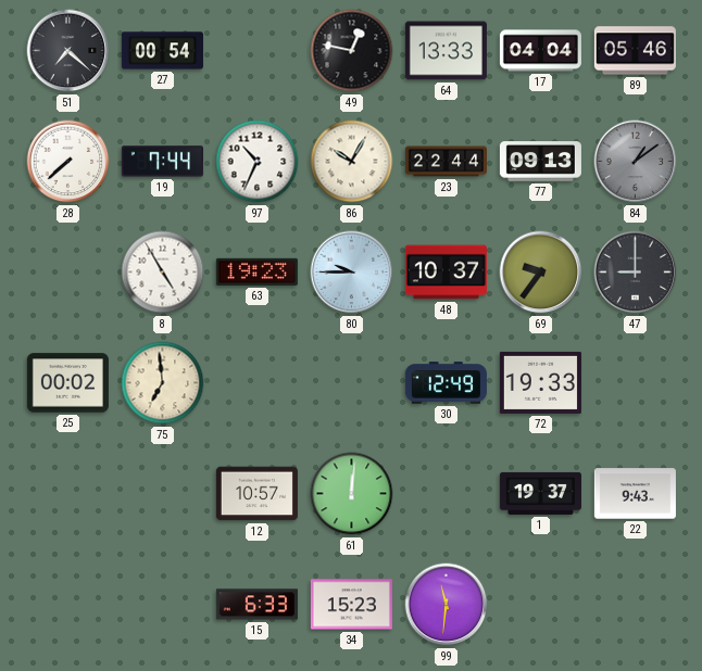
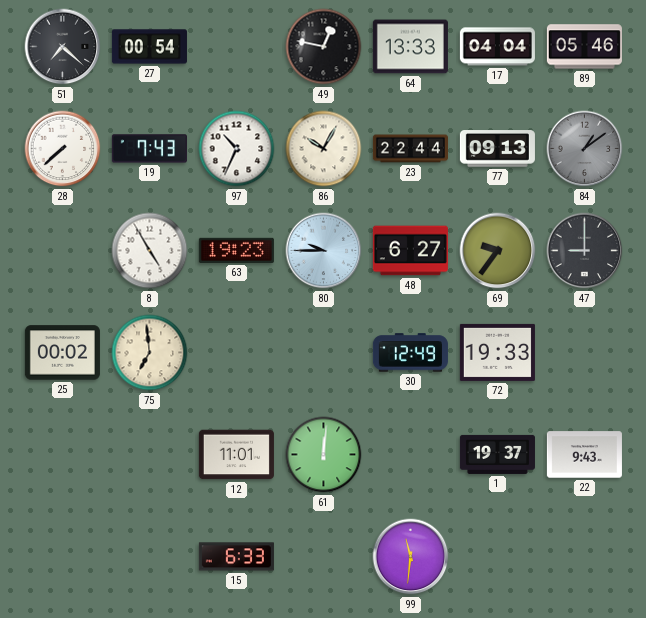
19: 7:44 -> 7:43
48: 10:37 -> 6:27
12: 10:57 -> 11:01
34: 15:23 -> none
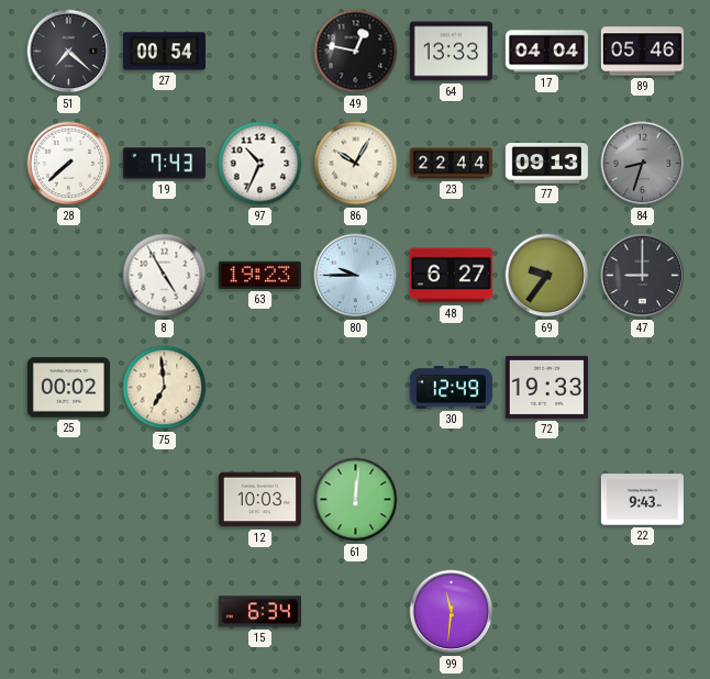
84: 1:09 -> 8:33
12: 11:01 -> 10:03
1: 19:37 -> none
15: 6:33 -> 6:34
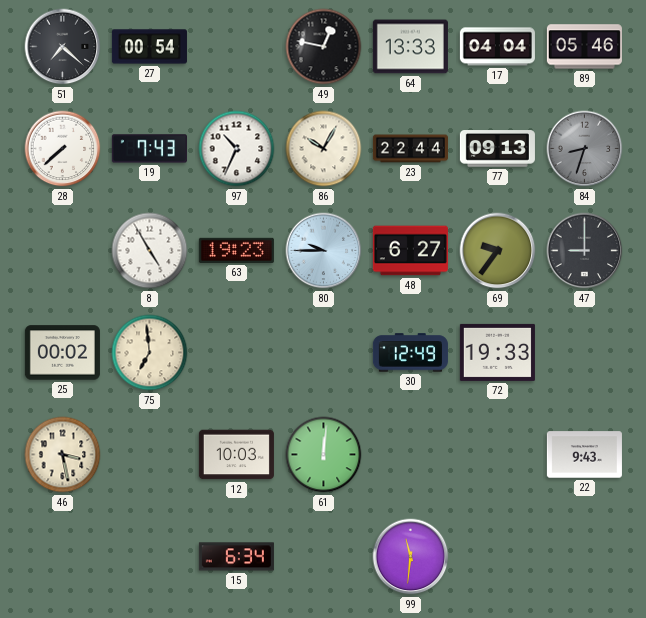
46: none -> 3:28
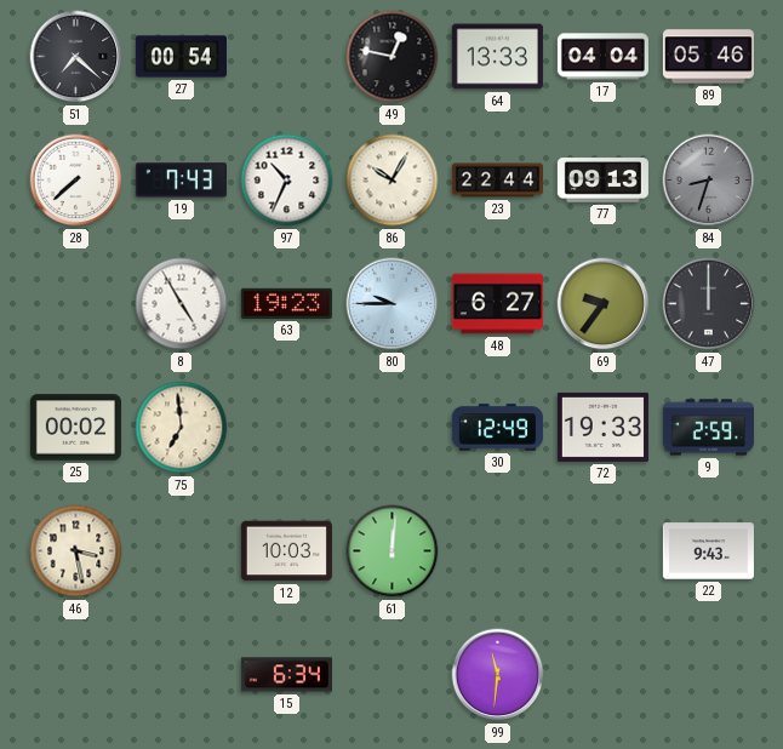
47: 9:00 -> 12:00
9: none -> 2:59
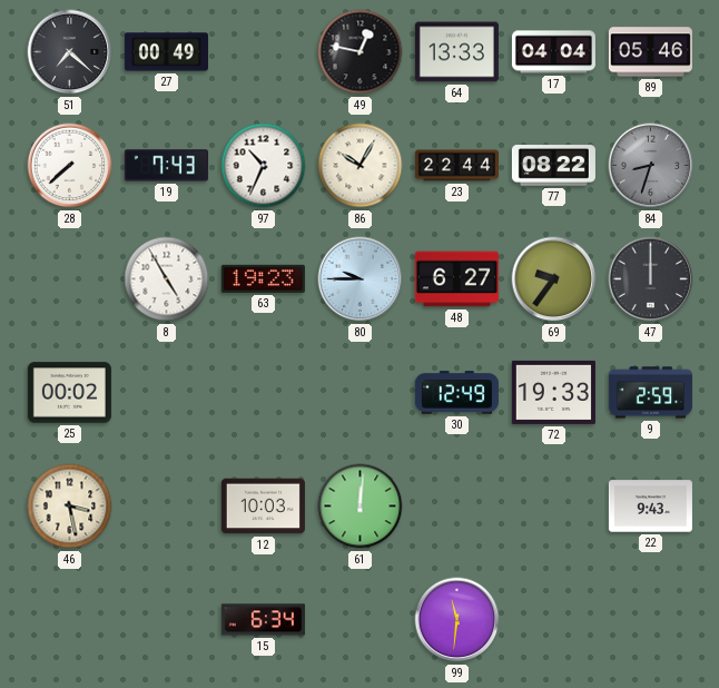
27: 00:54 -> 00:49
77: 09:13 -> 08:22
75: 6:59 -> none
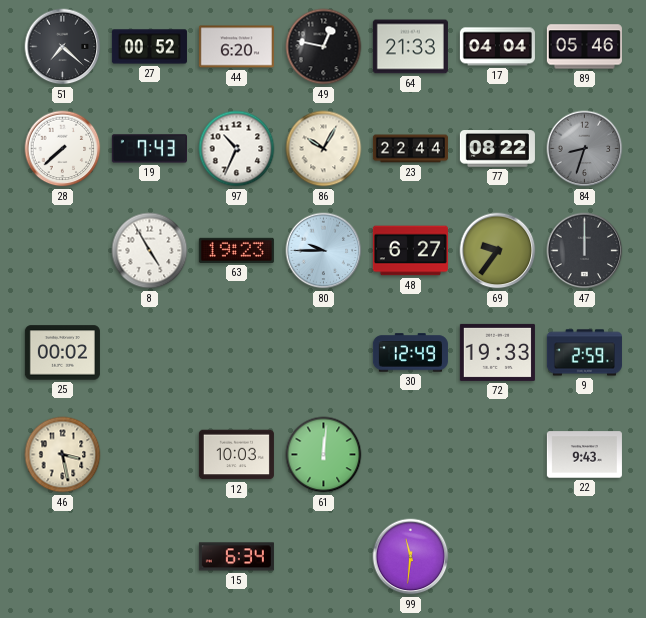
27: 00:49 -> 00:52
44: none -> 6:20
64: 13:33 -> 21:33
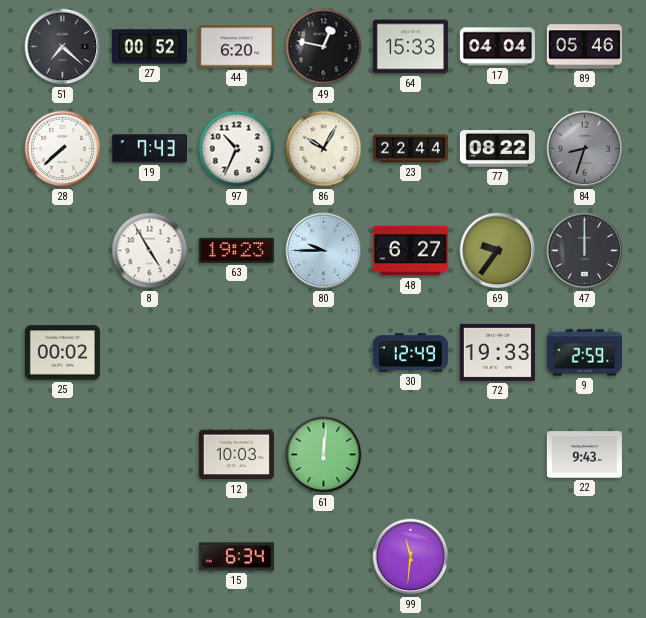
64: 21:33 -> 15:33
46: 3:28 -> none
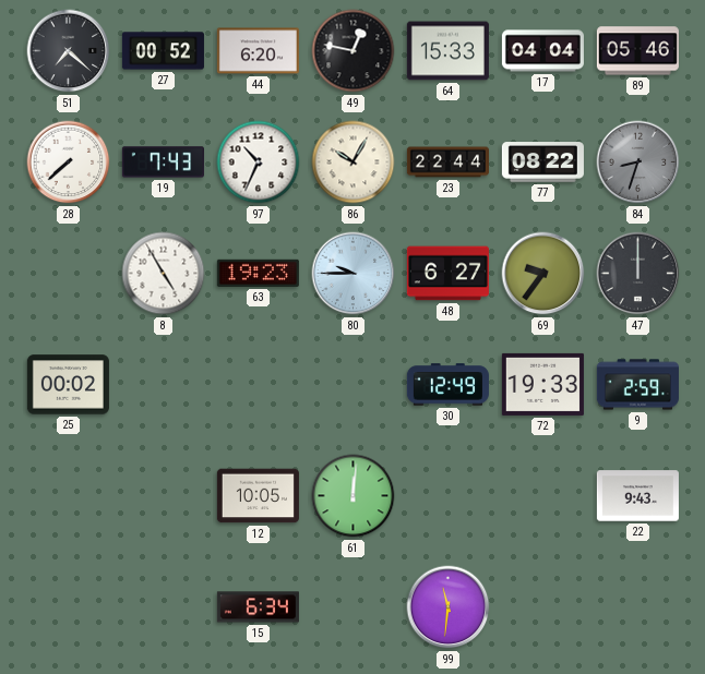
12: 10:03 -> 10:05
